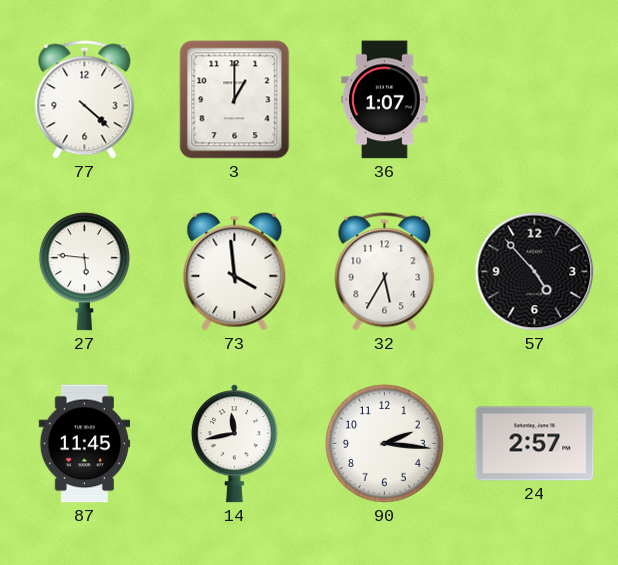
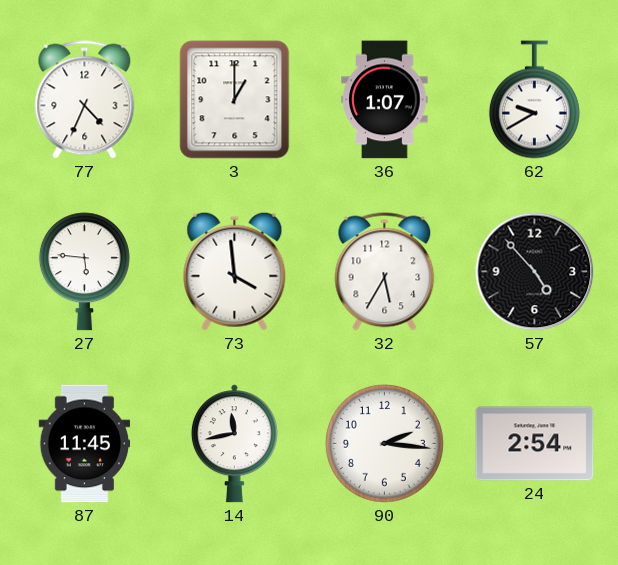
77: 4:22 -> 4:34
62: none -> 9:40
24: 2:57 -> 2:54
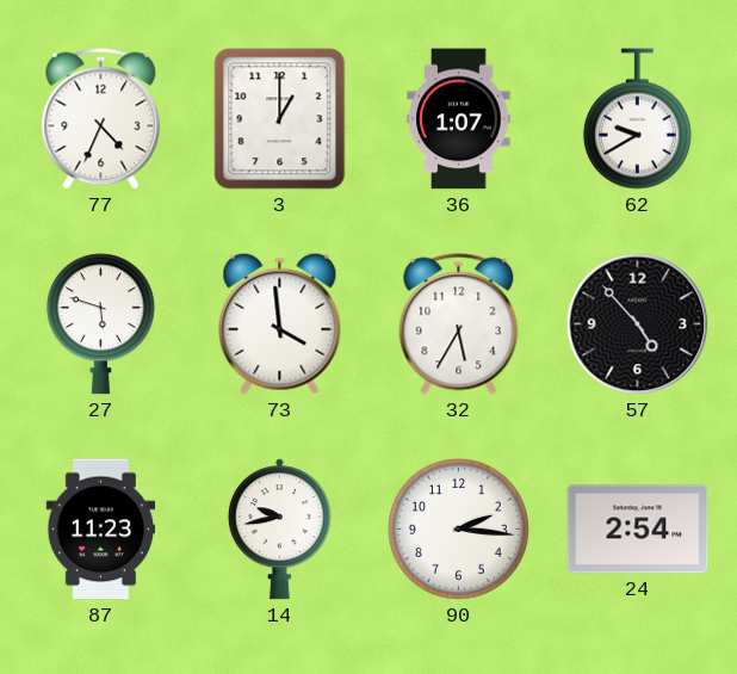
27: 5:46 -> 5:48
87: 11:45 -> 11:23
14: 11:43 -> 9:43
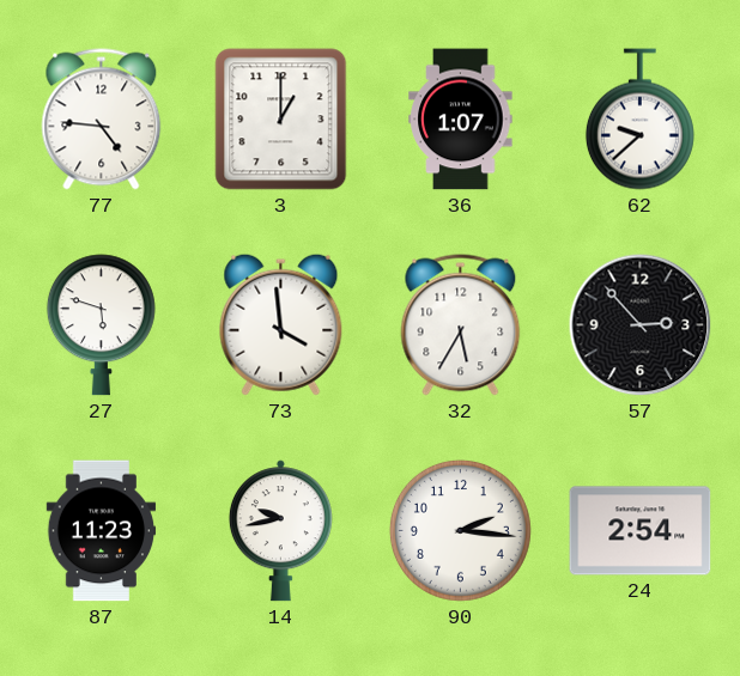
77: 4:34 -> 4:46
62: 9:40 -> 9:38
57: 4:53 -> 2:53
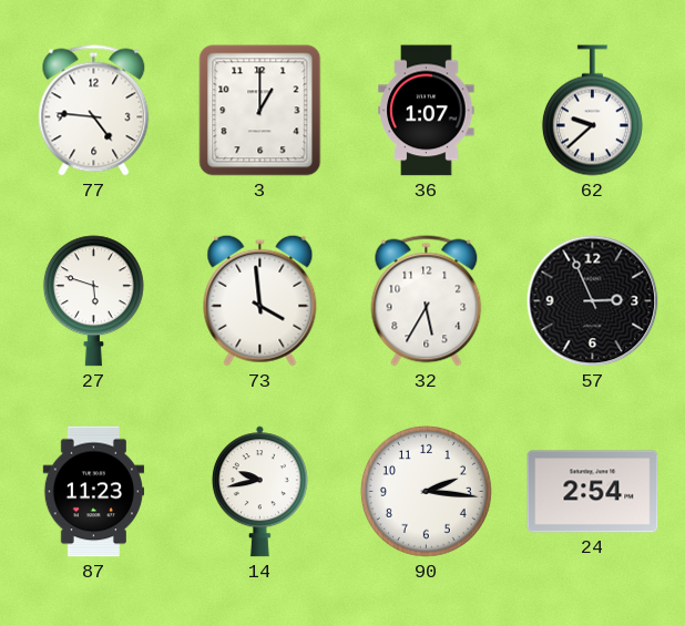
57: 2:53 -> 2:56
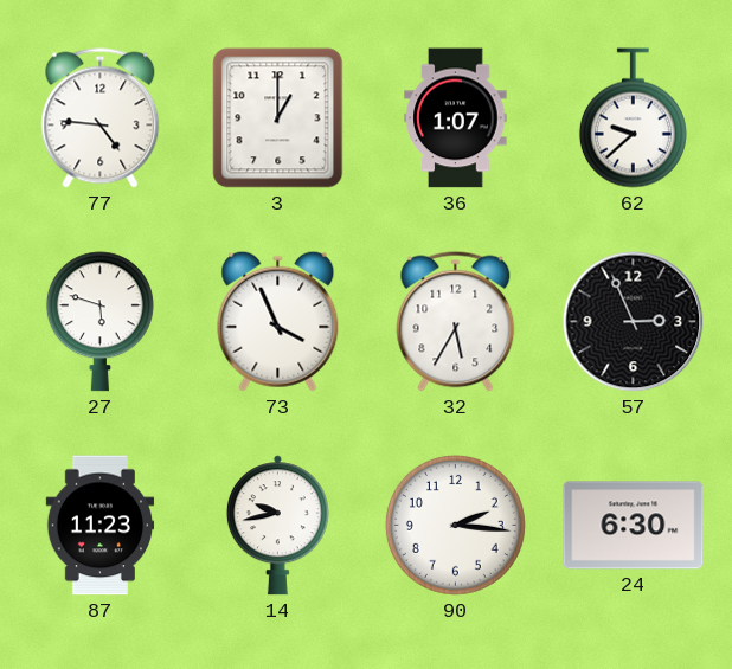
73: 3:59 -> 3:56
24: 2:54 -> 6:30
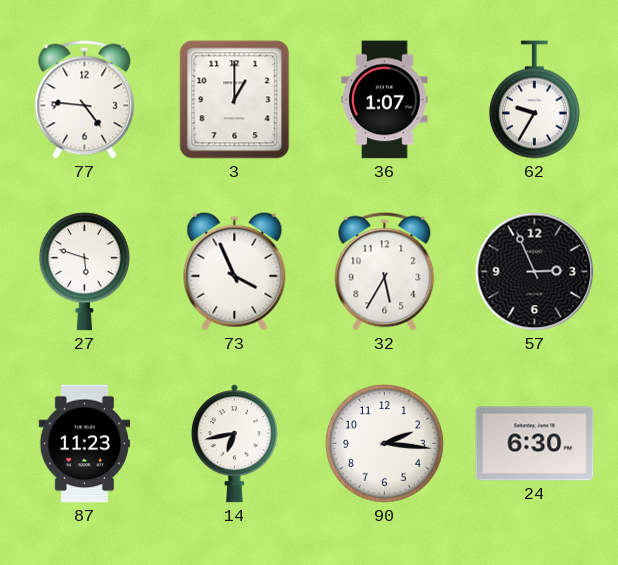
62: 9:38 -> 9:35
14: 9:43 -> 6:43
